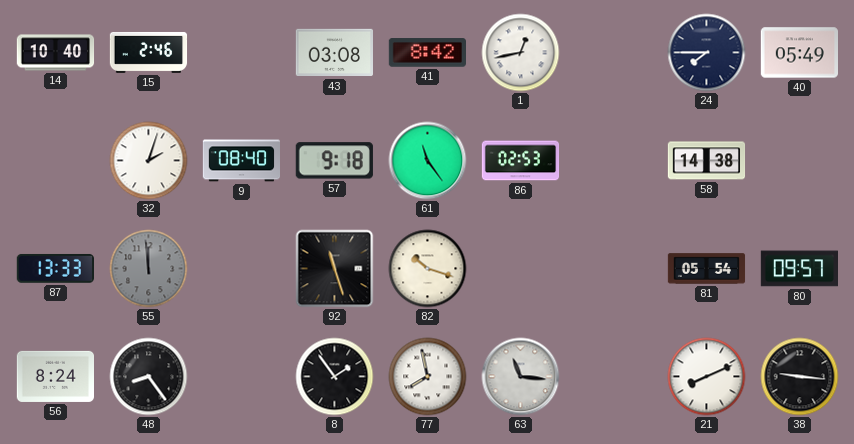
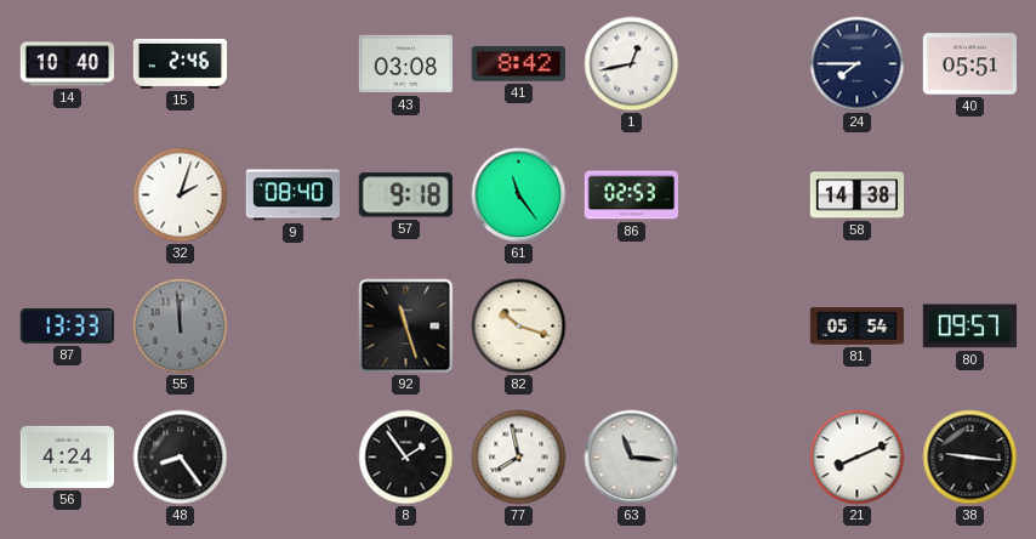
40: 05:49 -> 05:51
56: 8:24 -> 4:24
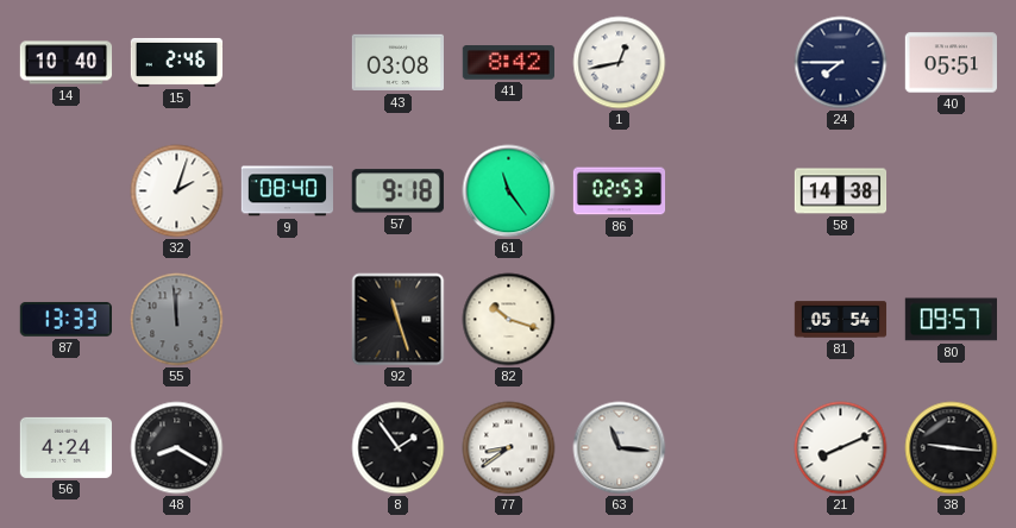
48: 8:24 -> 8:20
77: 7:58 -> 8:39
